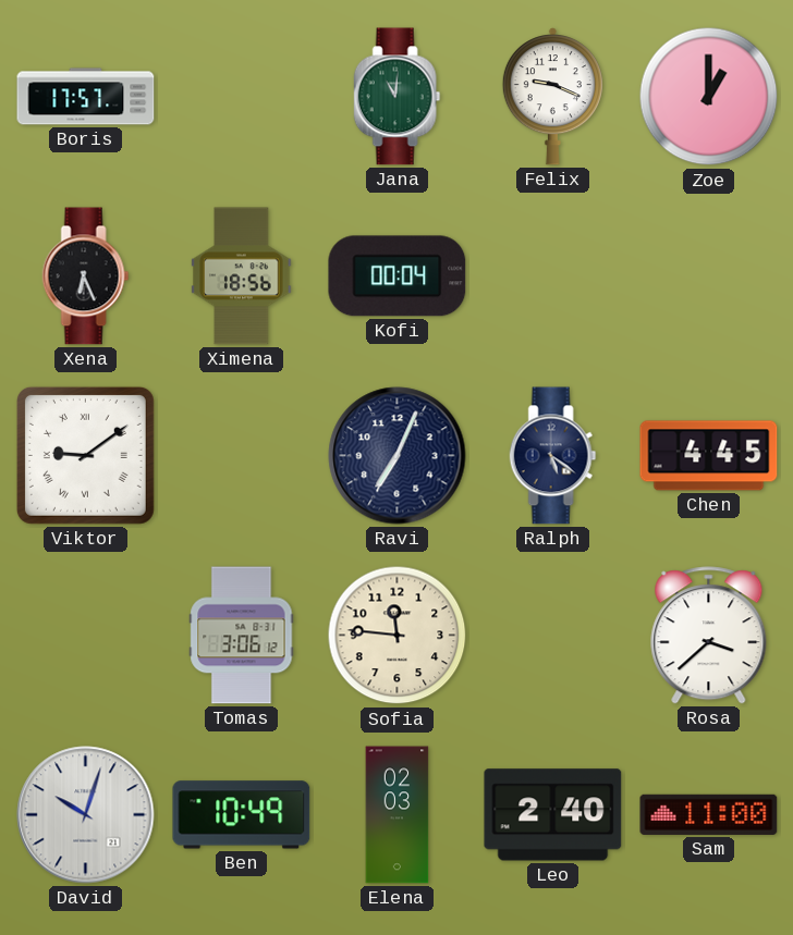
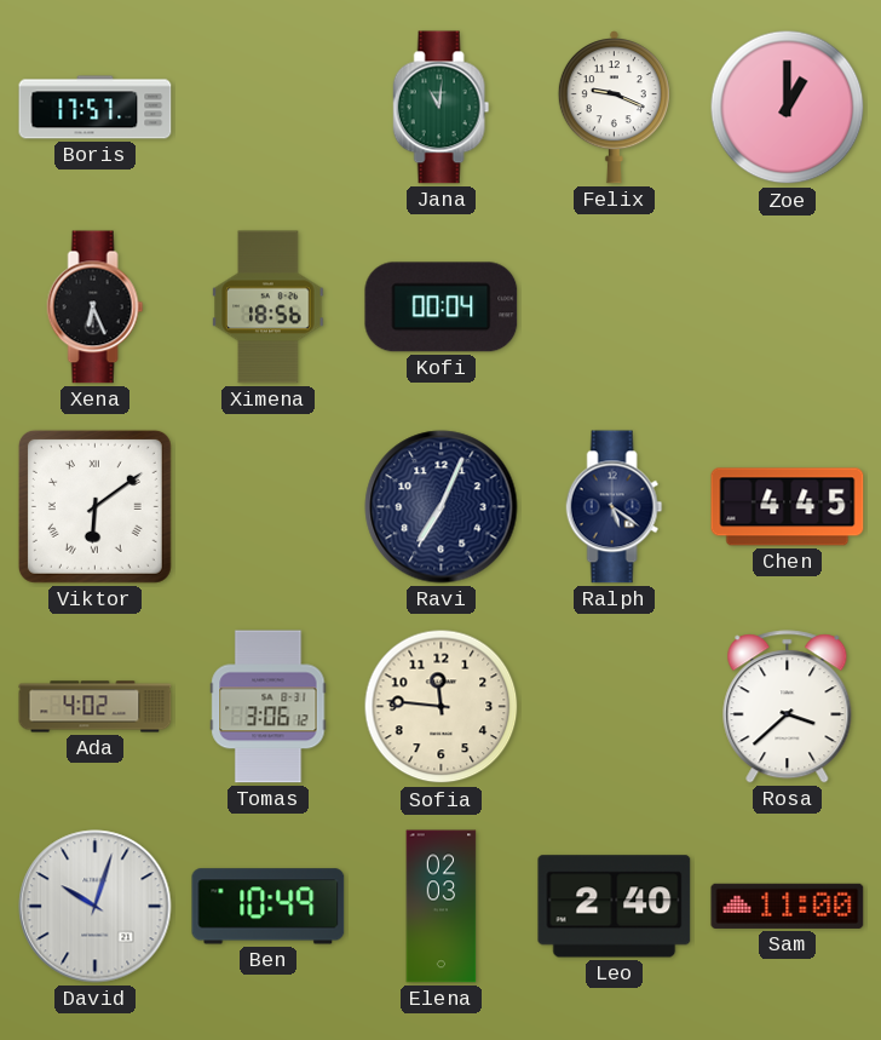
Viktor: 9:09 -> 6:09
Ada: none -> 4:02
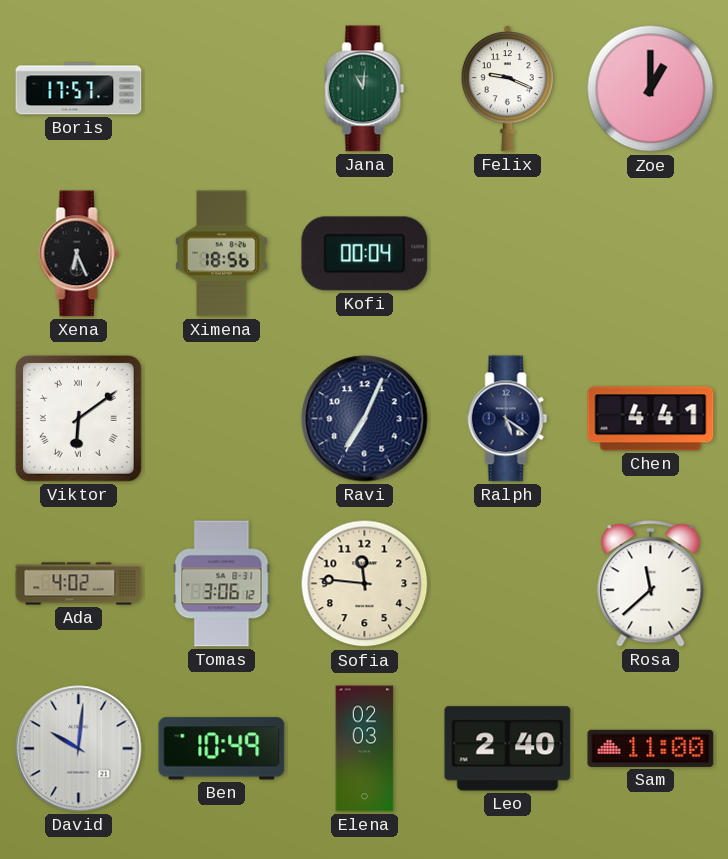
Chen: 4:45 -> 4:41
Rosa: 3:38 -> 11:38
David: 10:03 -> 10:01
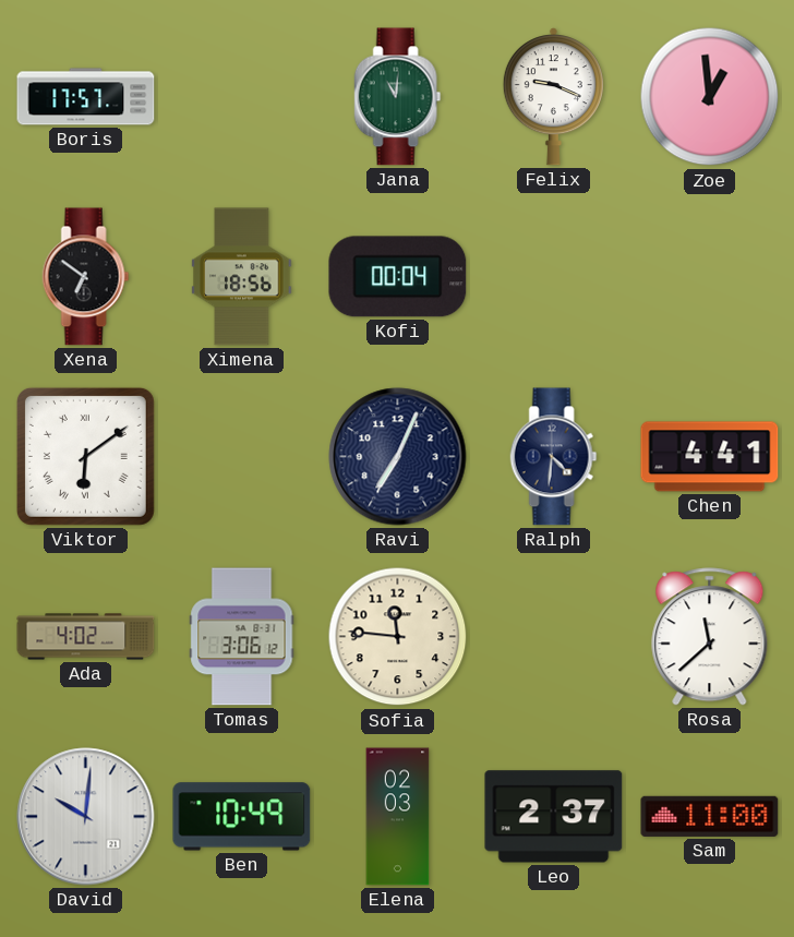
Zoe: 1:00 -> 12:59
Xena: 6:26 -> 6:51
Ralph: 5:21 -> 4:31
Leo: 2:40 -> 2:37
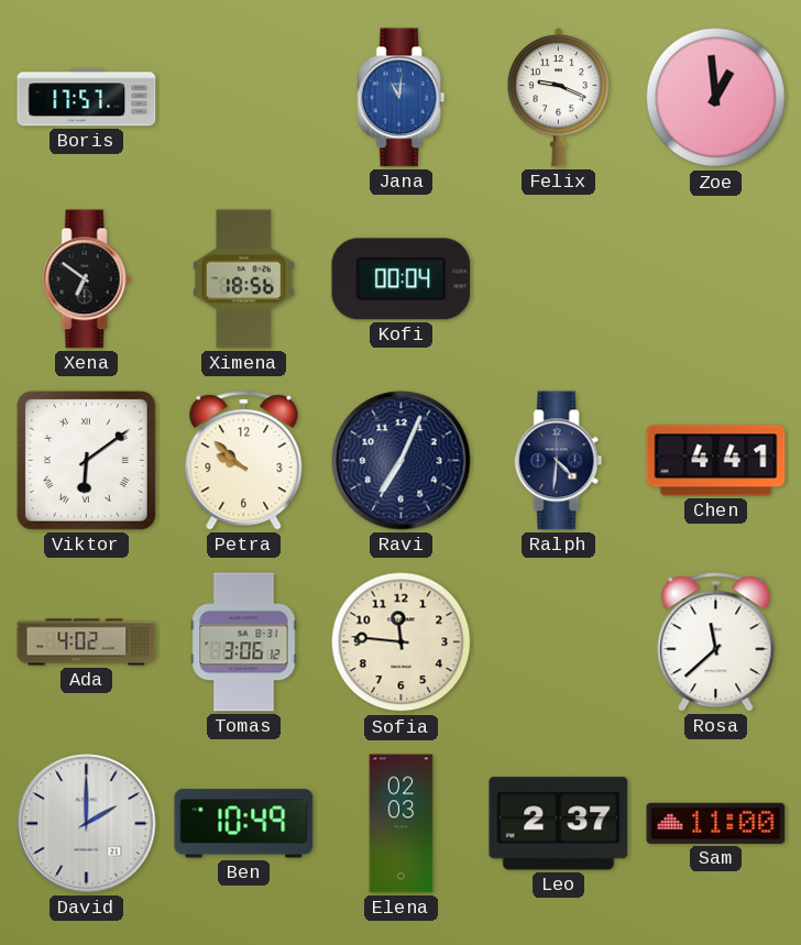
Jana dial: green -> blue
Petra: none -> 9:52
David: 10:01 -> 2:00
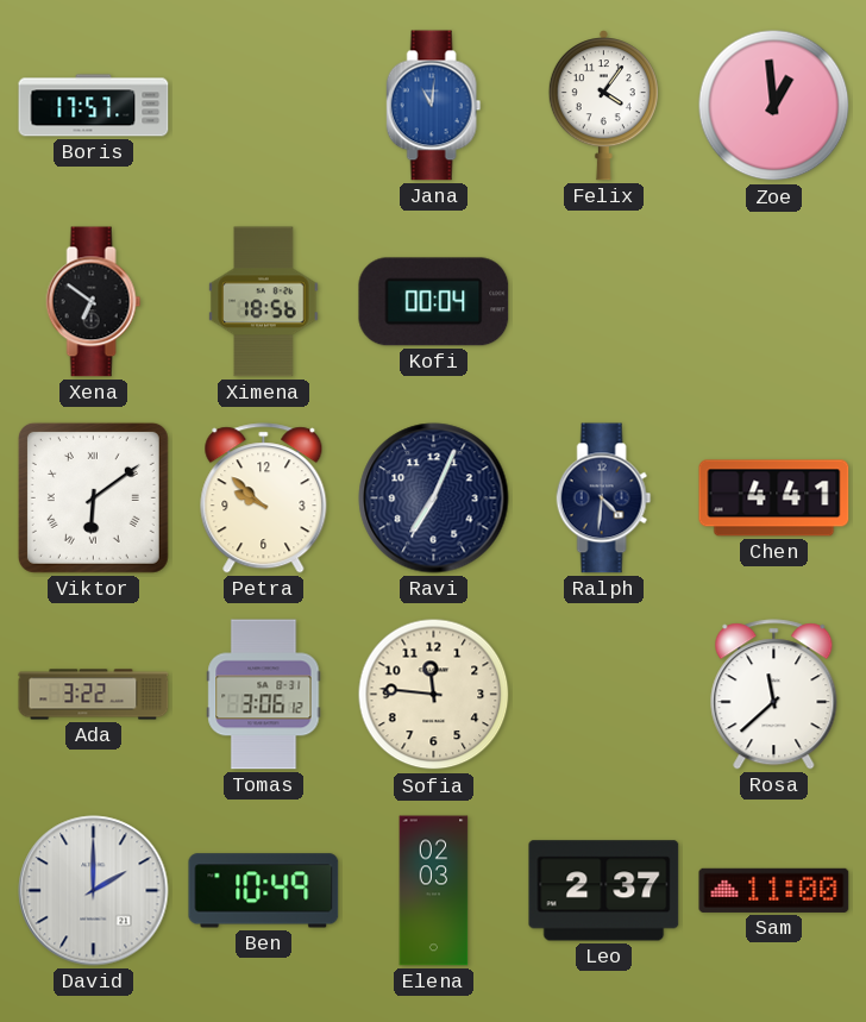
Felix: 9:19 -> 4:06
Ada: 4:02 -> 3:22
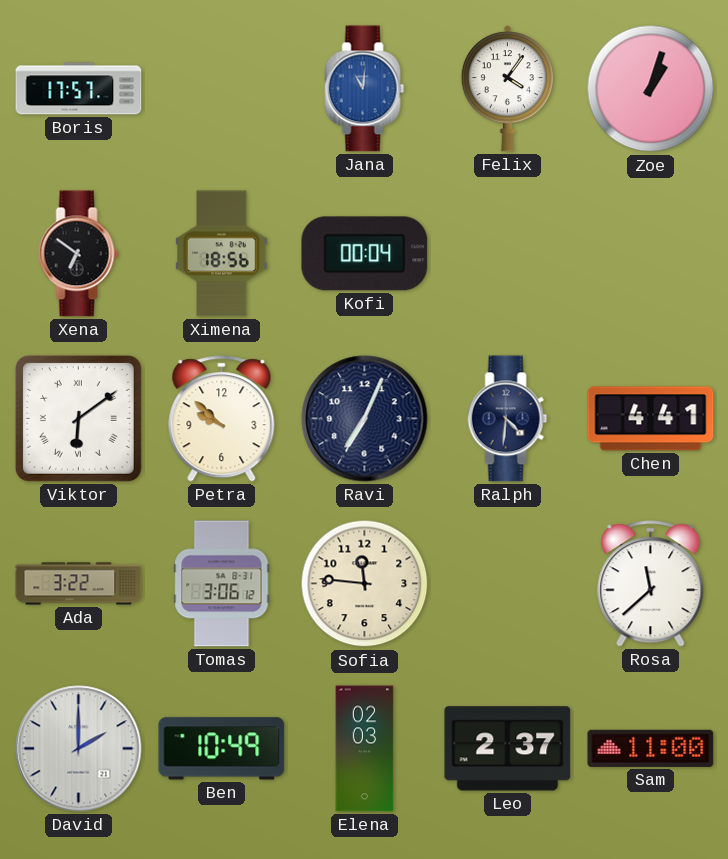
Zoe: 12:59 -> 1:03
